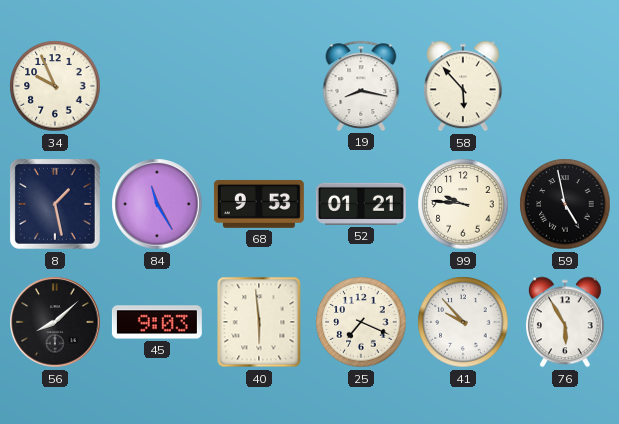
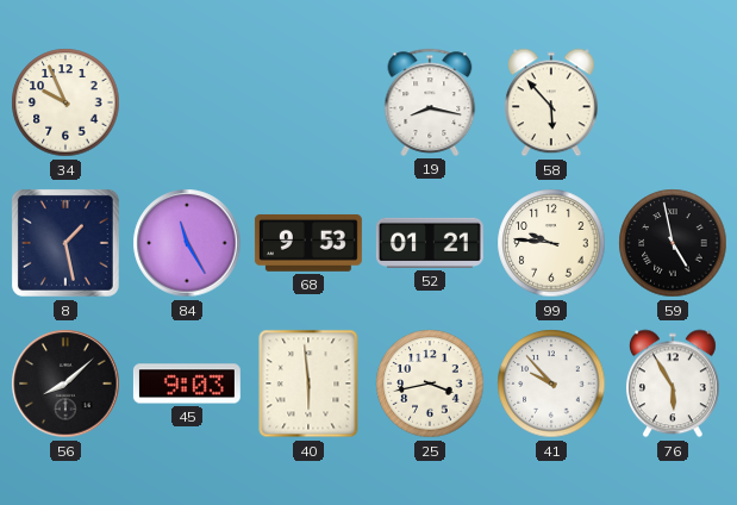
25: 7:19 -> 3:43
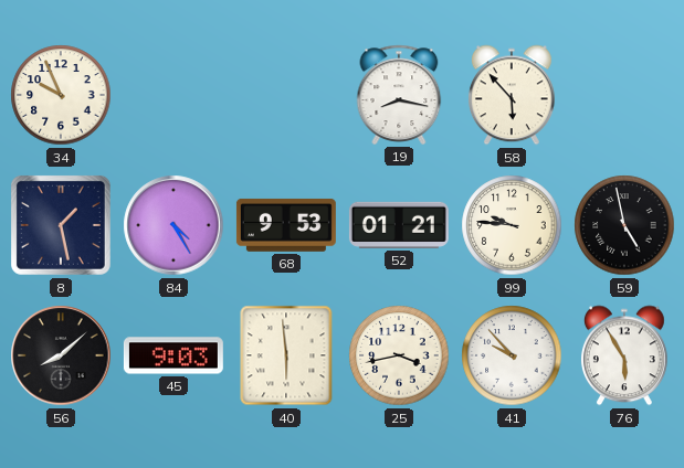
84: 11:25 -> 4:25
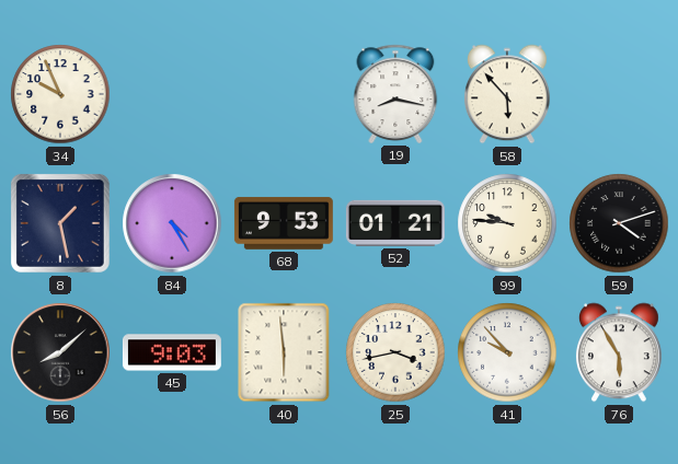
59: 4:58 -> 4:12
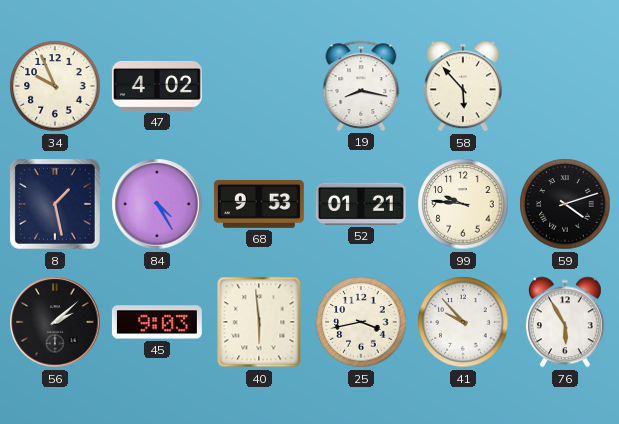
47: none -> 4:02
56: 8:08 -> 2:08
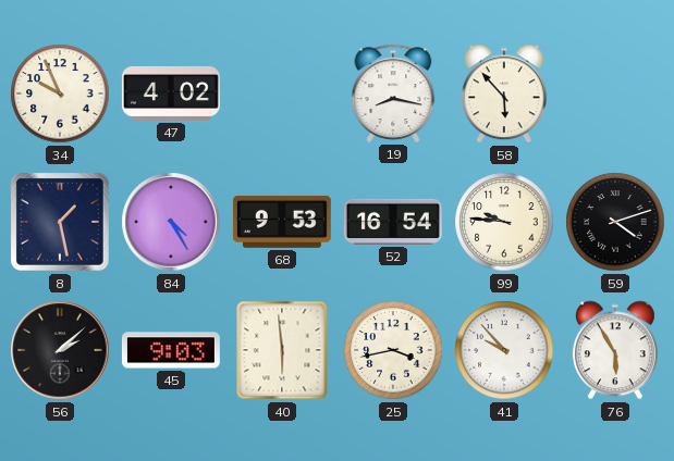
52: 01:21 -> 16:54
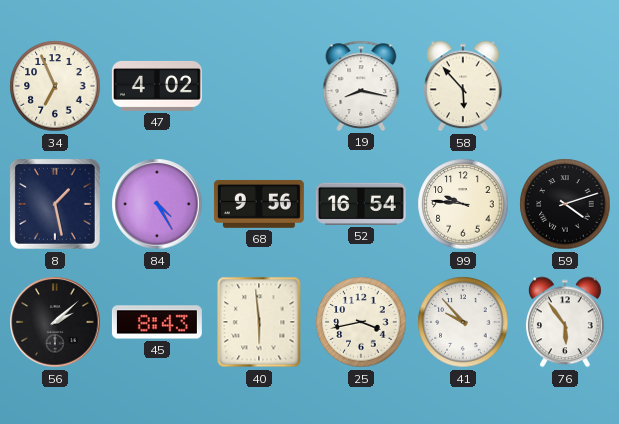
34: 9:56 -> 6:56
68: 9:53 -> 9:56
45: 9:03 -> 8:43
76: 5:55 -> 5:54
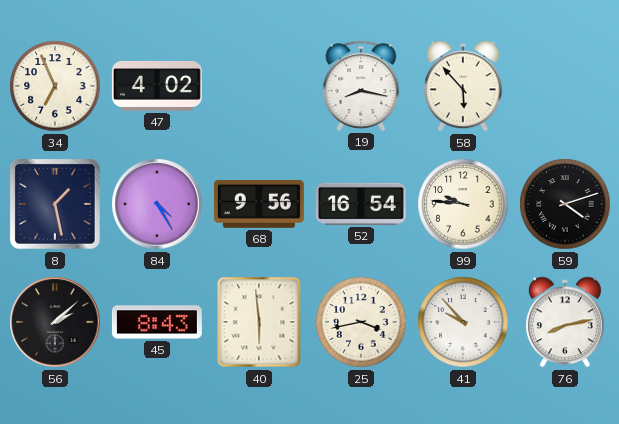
76: 5:54 -> 8:13
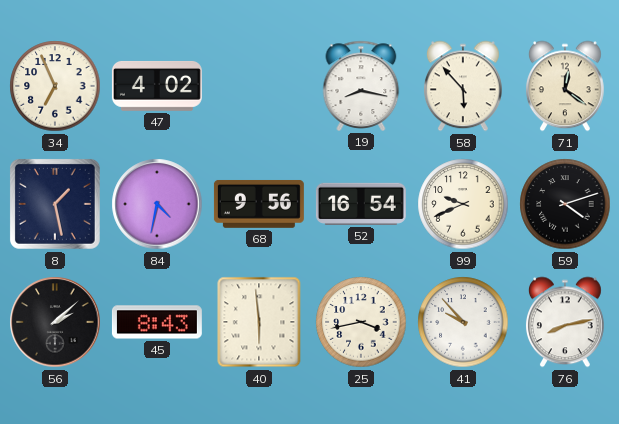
71: none -> 12:21
84: 4:25 -> 4:32
99: 9:46 -> 9:41
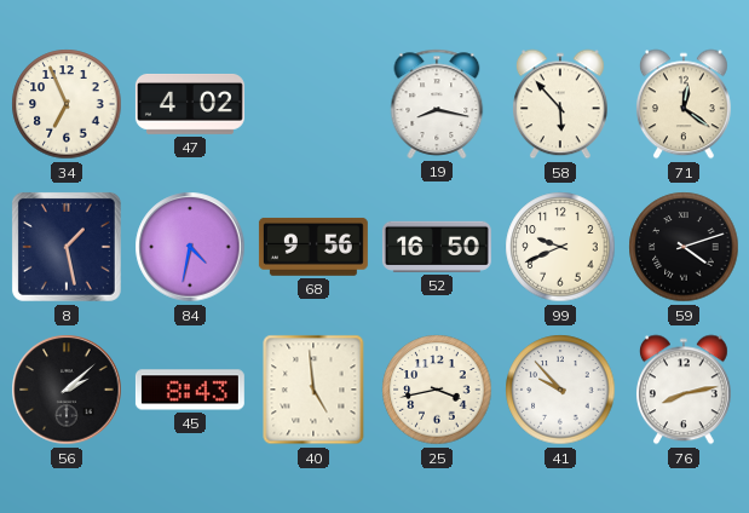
52: 16:54 -> 16:50
40: 5:59 -> 4:59
